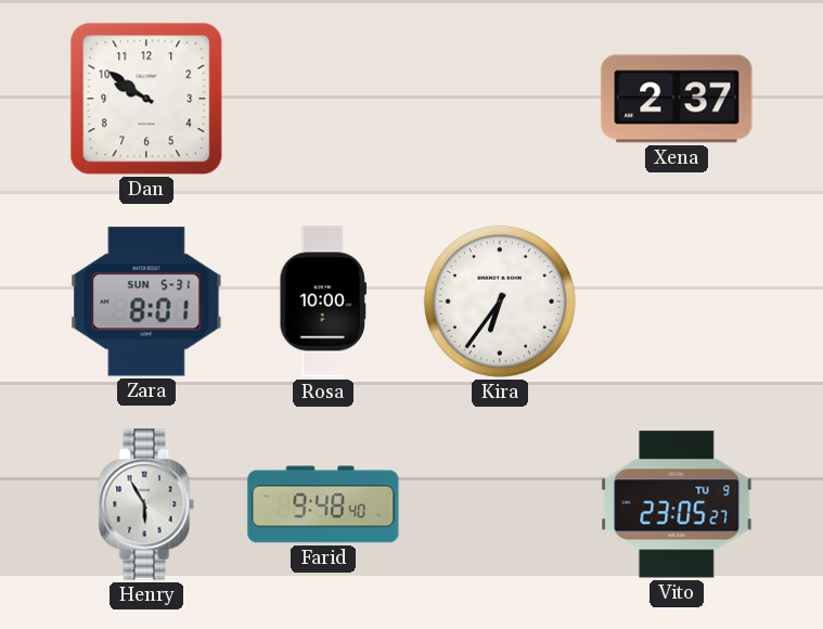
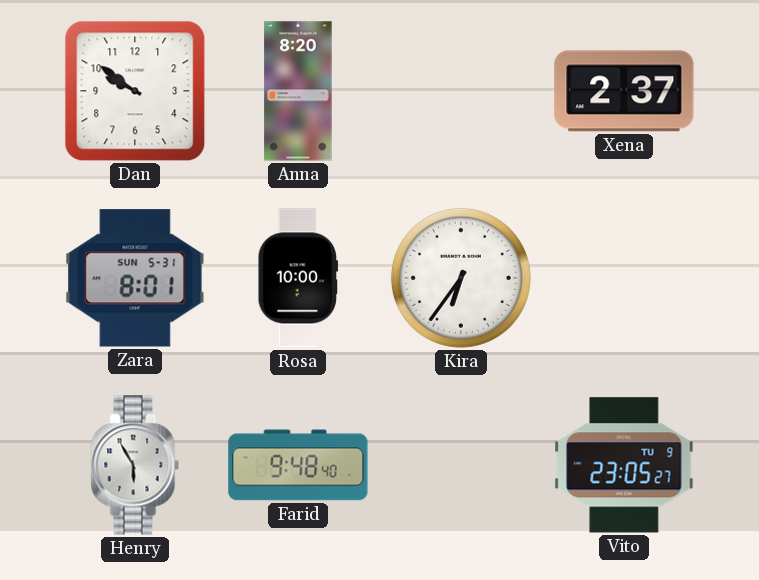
Anna: none -> 8:20
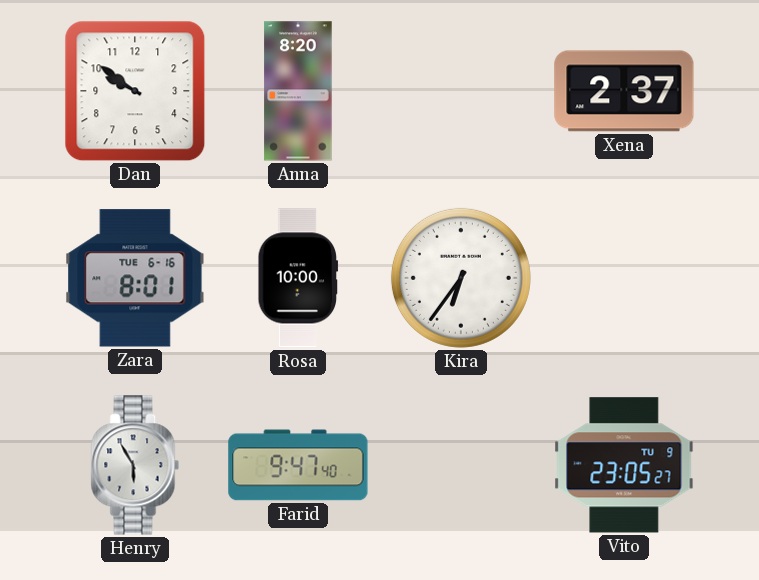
Zara date: SUN 5-31 -> TUE 6-16
Farid: 9:48 -> 9:47
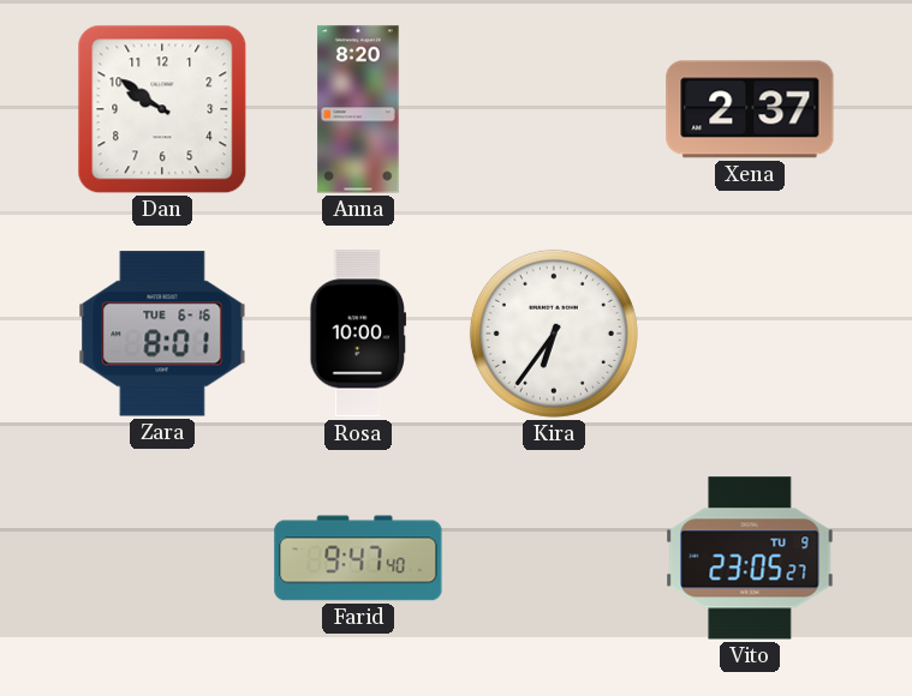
Henry: 5:55 -> none
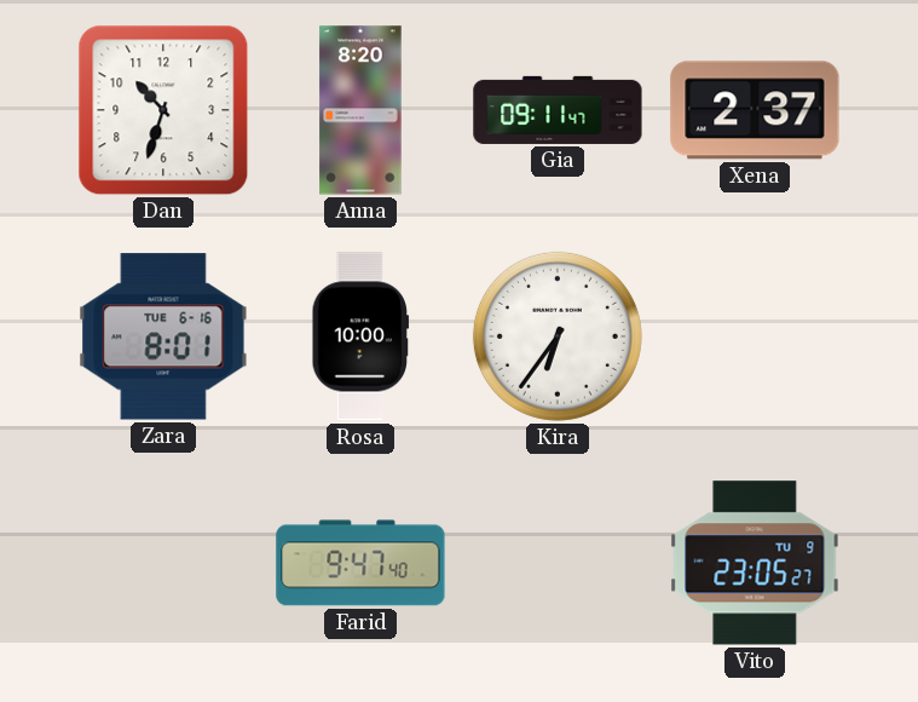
Dan: 9:51 -> 10:33
Gia: none -> 09:11
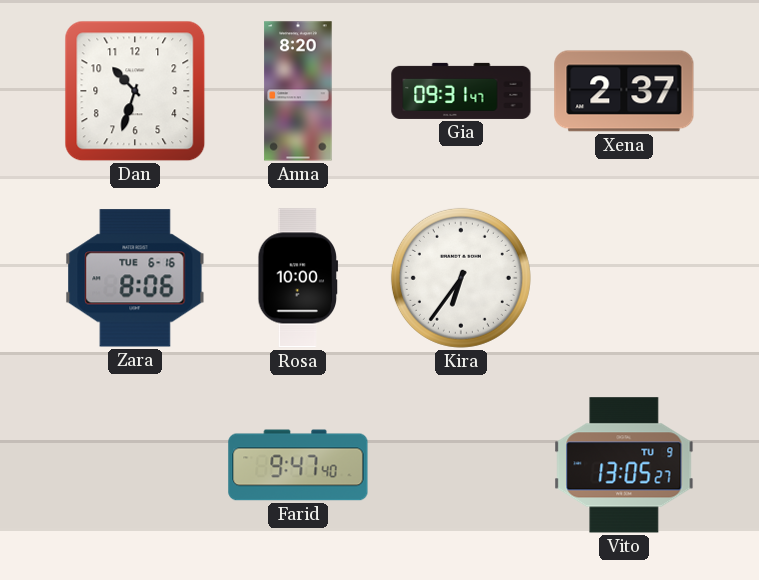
Gia: 09:11 -> 09:31
Zara: 8:01 -> 8:06
Vito: 23:05 -> 13:05
